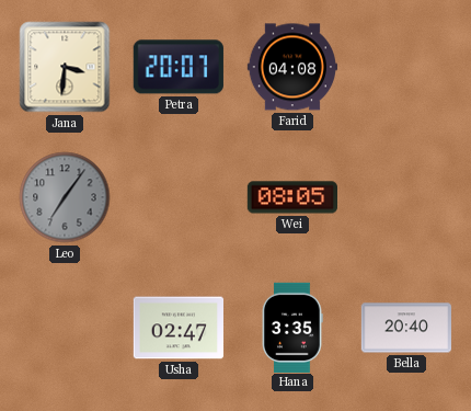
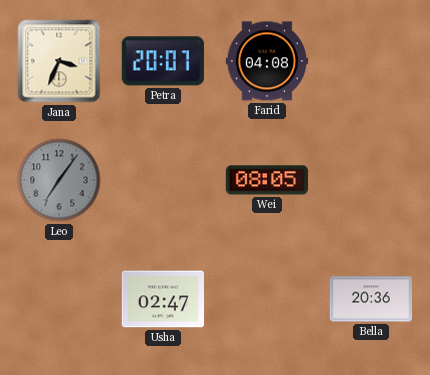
Jana: 3:31 -> 3:34
Hana: 3:35 -> none
Bella: 20:40 -> 20:36
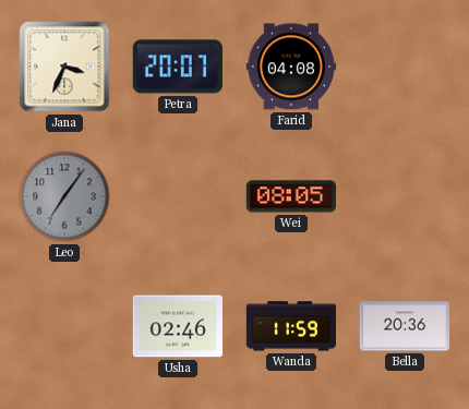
Usha: 02:47 -> 02:46
Wanda: none -> 11:59
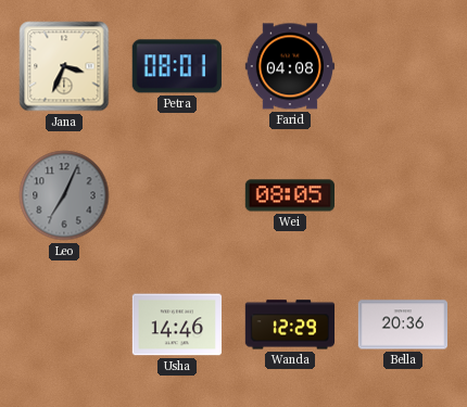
Petra: 20:07 -> 08:01
Leo: 7:06 -> 7:04
Usha: 02:46 -> 14:46
Wanda: 11:59 -> 12:29
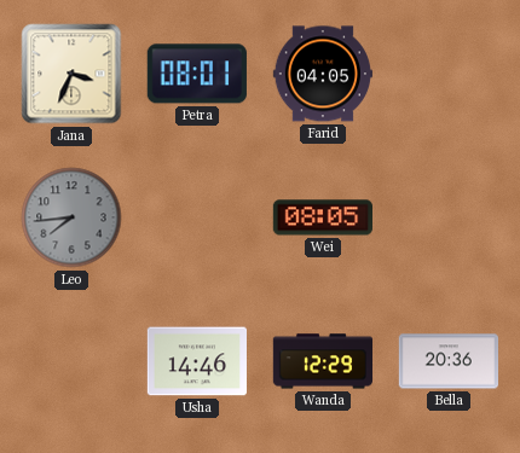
Farid: 04:08 -> 04:05
Leo: 7:04 -> 7:44
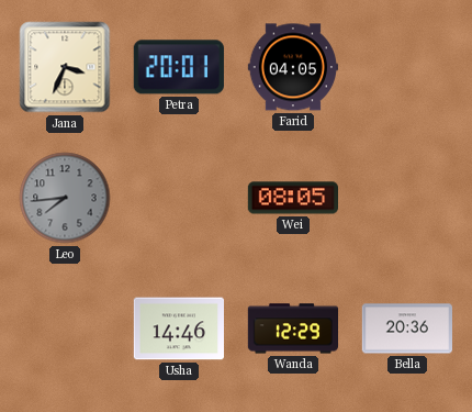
Petra: 08:01 -> 20:01
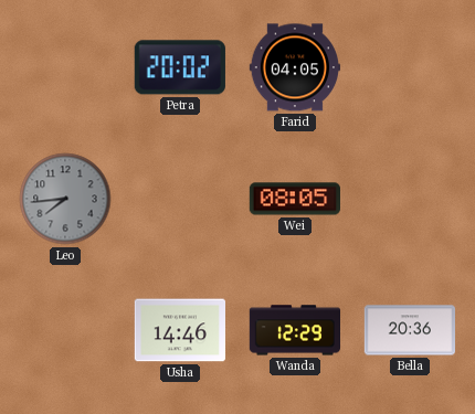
Jana: 3:34 -> none
Petra: 20:01 -> 20:02
